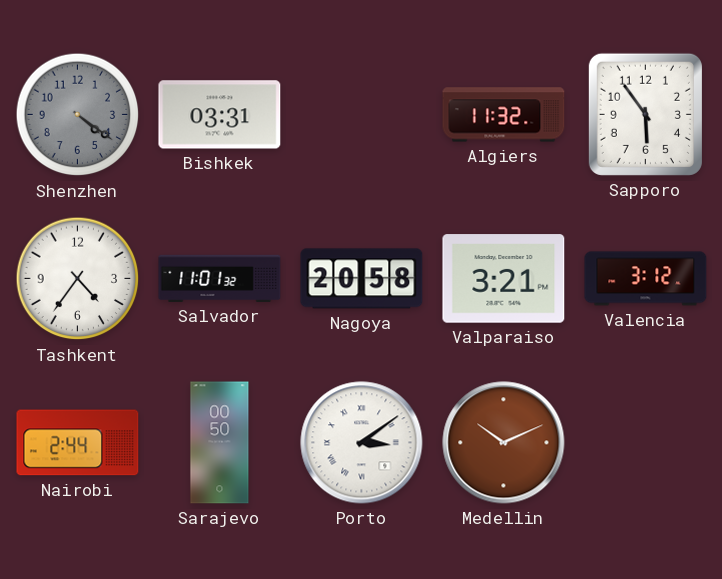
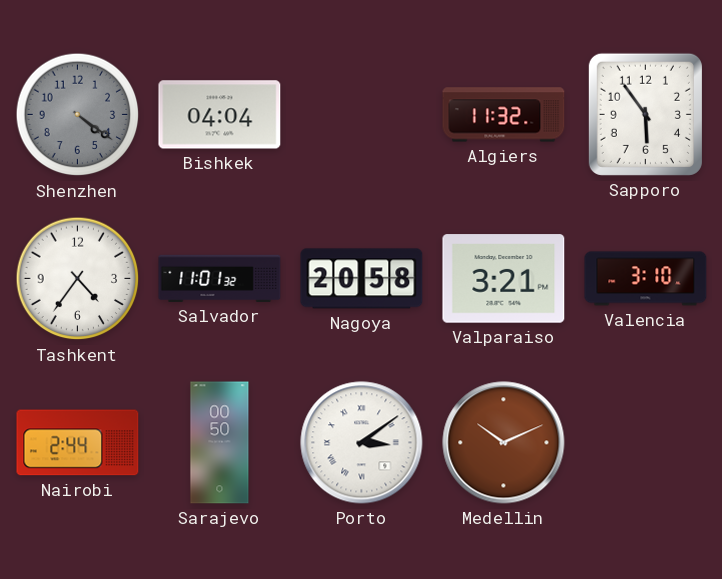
Bishkek: 03:31 -> 04:04
Valencia: 3:12 -> 3:10
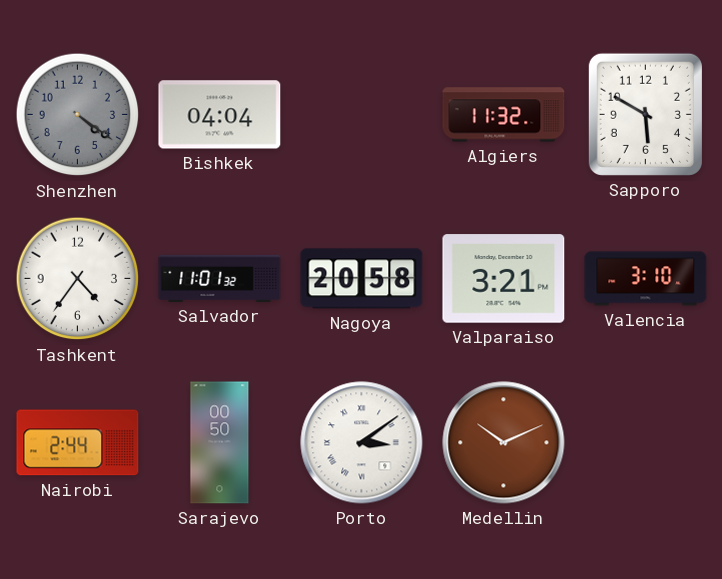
Sapporo: 5:54 -> 5:50
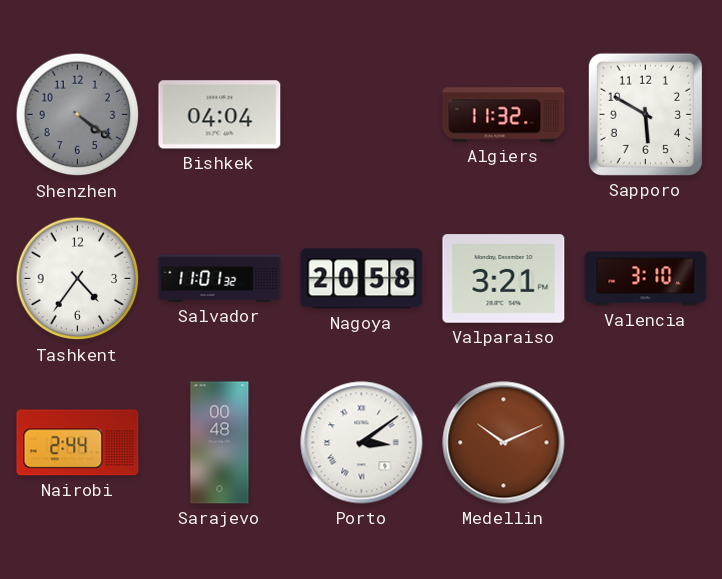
Sarajevo: 00:50 -> 00:48
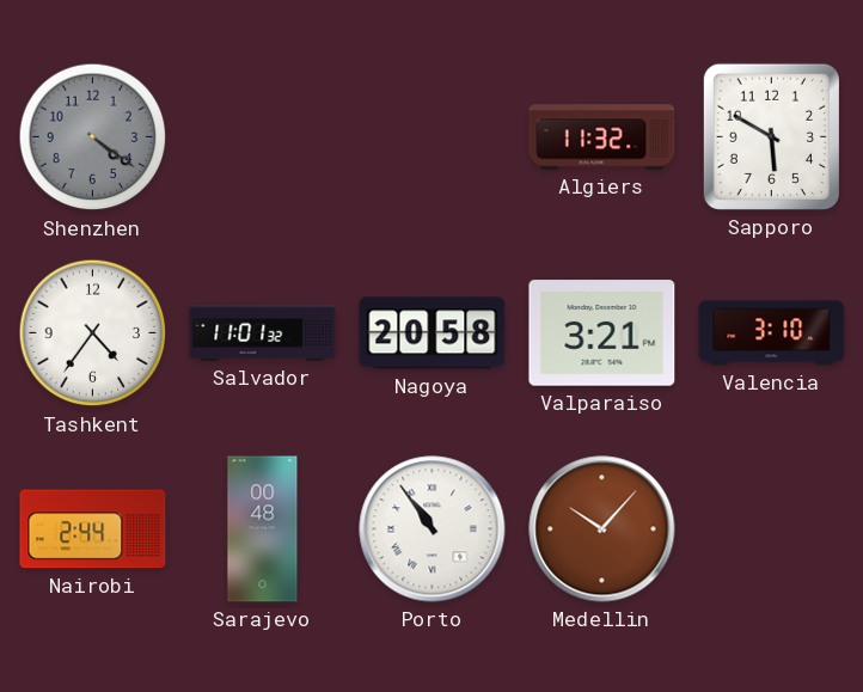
Bishkek: 04:04 -> none
Porto: 3:09 -> 10:54
Medellin: 10:11 -> 10:07
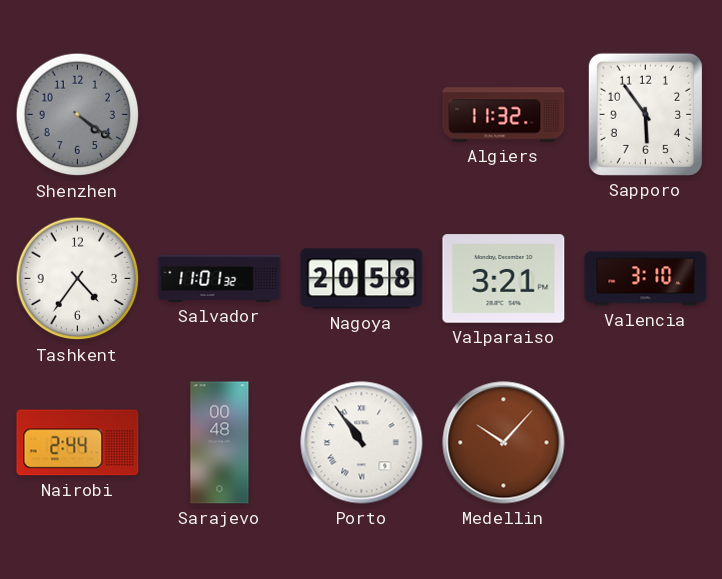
Sapporo: 5:50 -> 5:54
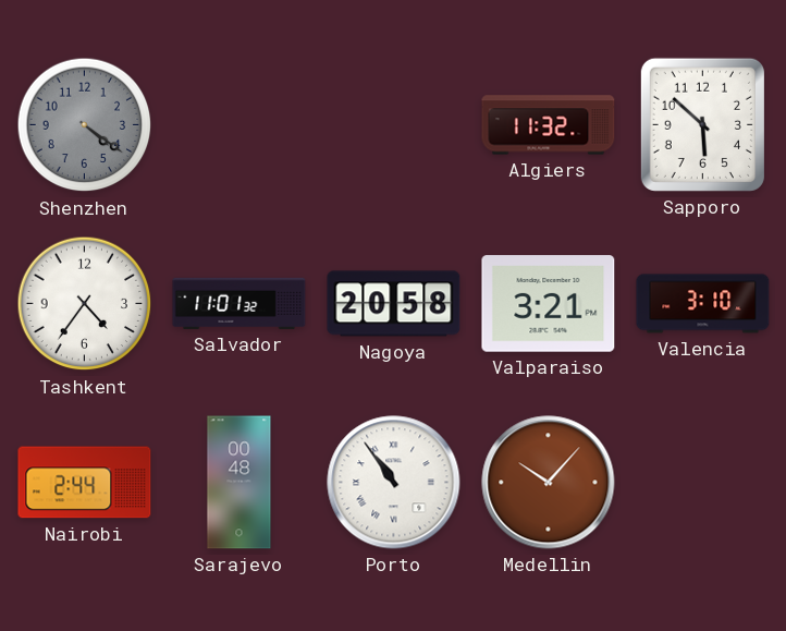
Sapporo: 5:54 -> 5:52
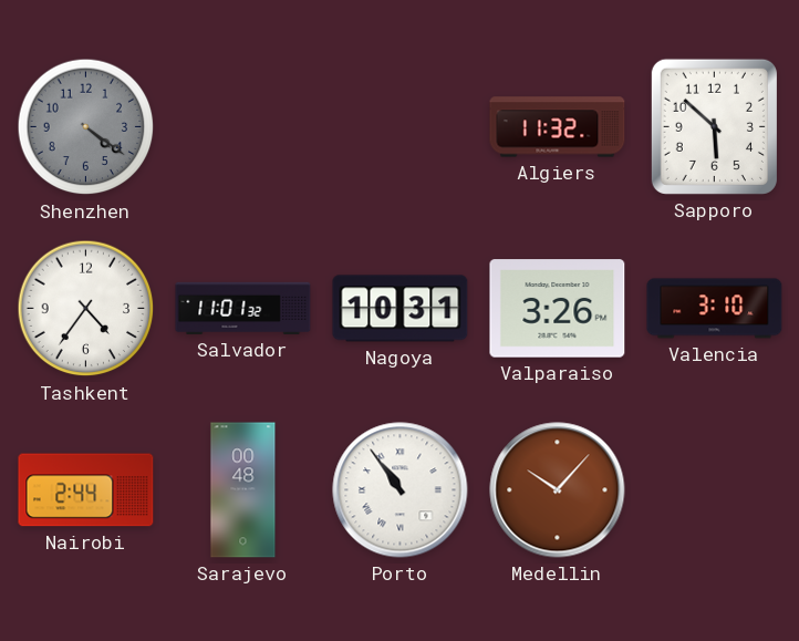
Nagoya: 20:58 -> 10:31
Valparaiso: 3:21 -> 3:26
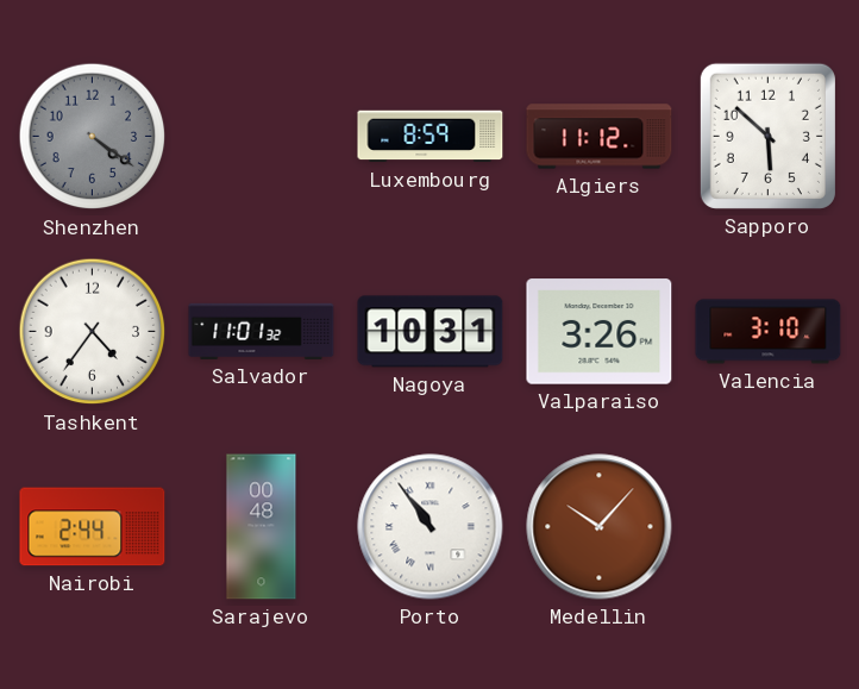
Luxembourg: none -> 8:59
Algiers: 11:32 -> 11:12
